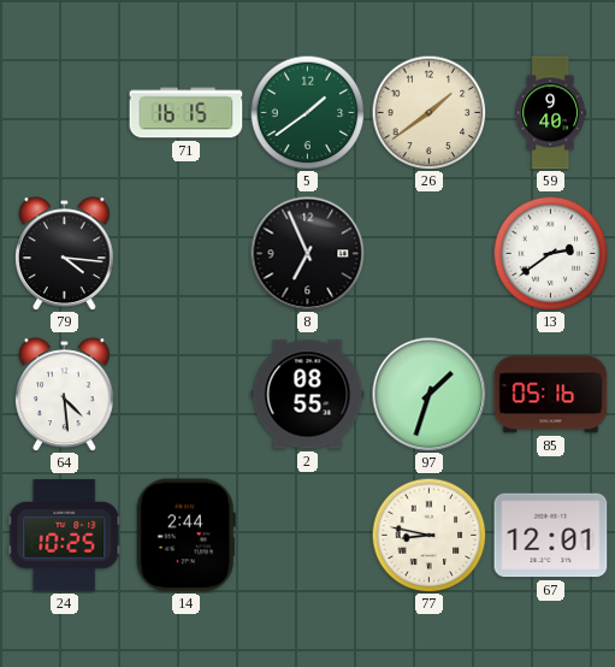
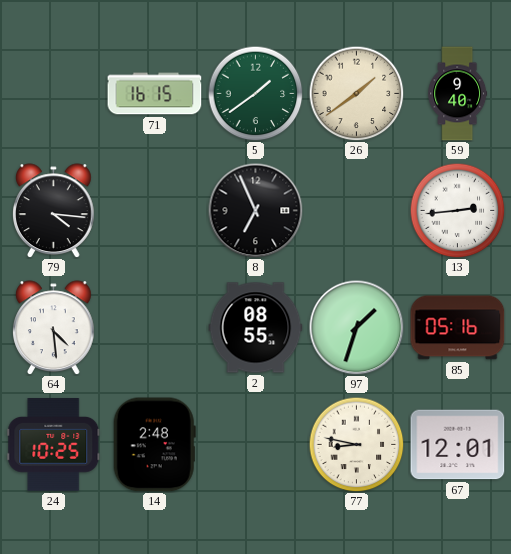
13: 2:39 -> 2:44
14: 2:44 -> 2:48
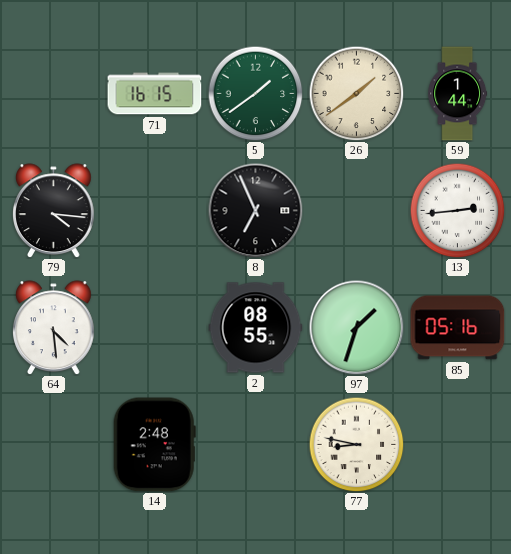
59: 9:40 -> 1:44
24: 10:25 -> none
67: 12:01 -> none
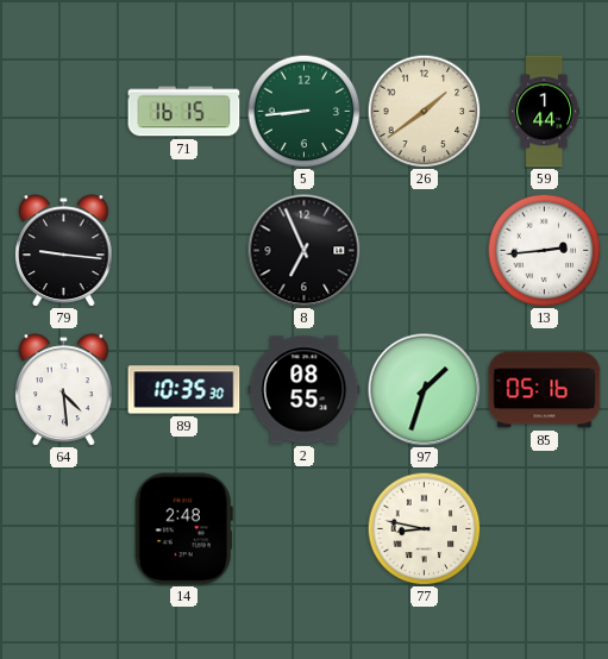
5: 1:39 -> 8:44
79: 4:16 -> 9:16
89: none -> 10:35
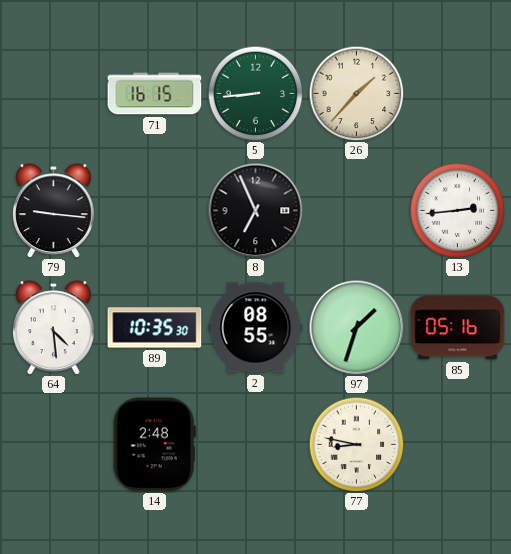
26: 1:39 -> 1:37
59: 1:44 -> none
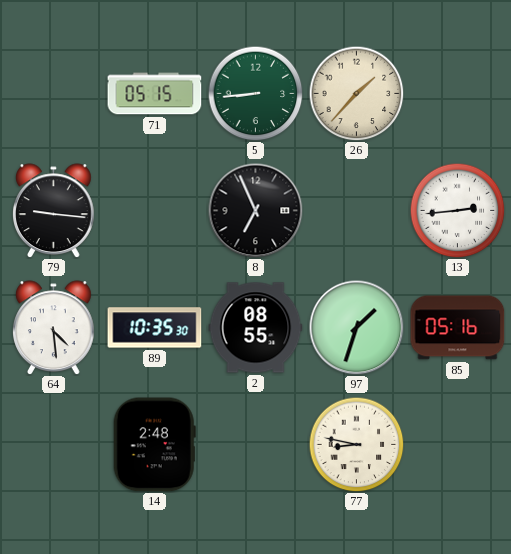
71: 16:15 -> 05:15
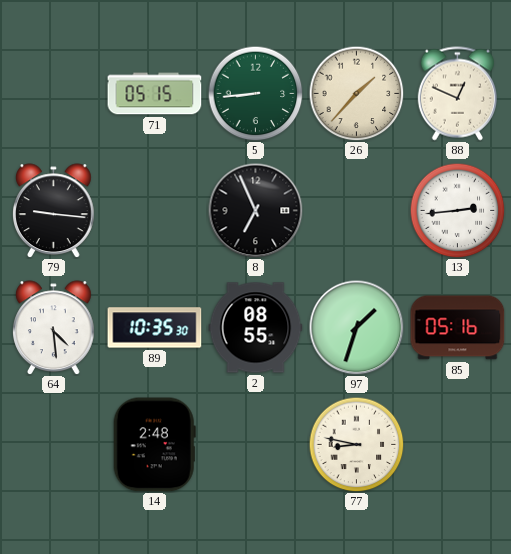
88: none -> 12:49
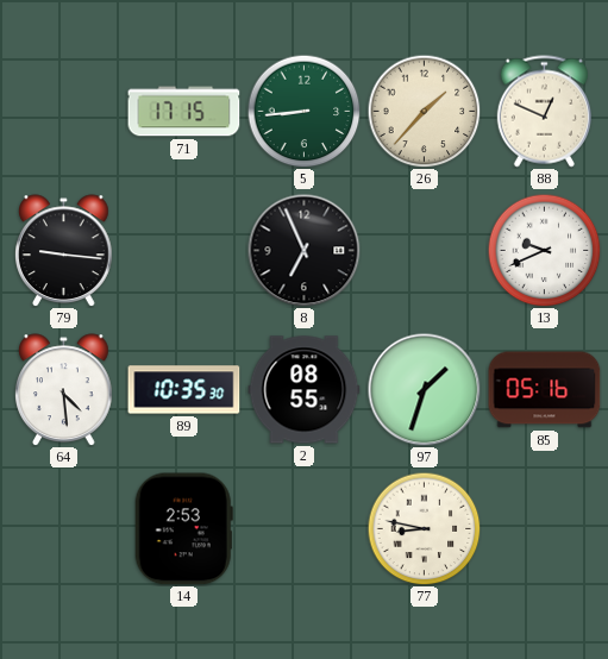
71: 05:15 -> 17:15
13: 2:44 -> 9:41
14: 2:48 -> 2:53
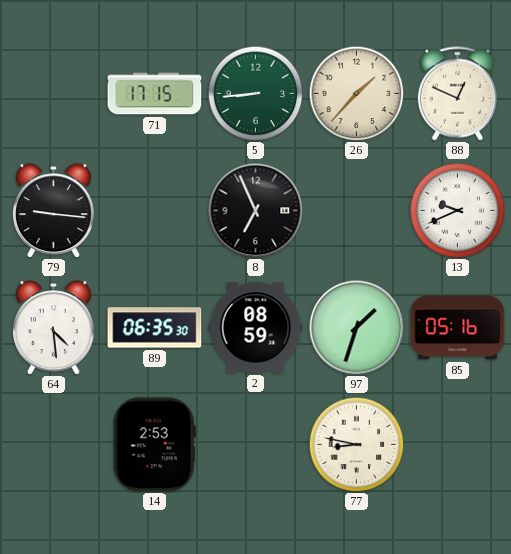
89: 10:35 -> 06:35
2: 08:55 -> 08:59
